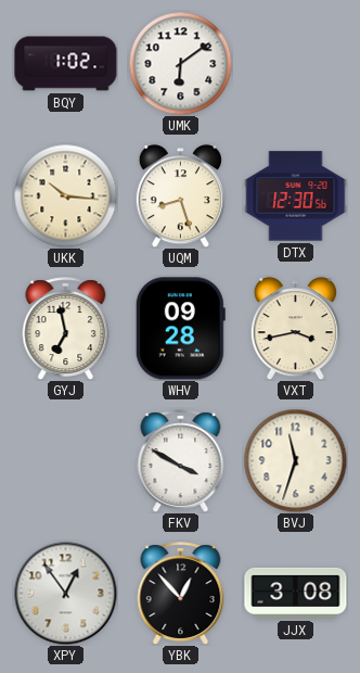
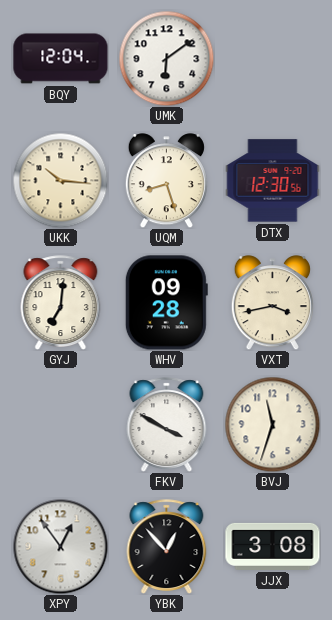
BQY: 1:02 -> 12:04
GYJ: 6:58 -> 7:01
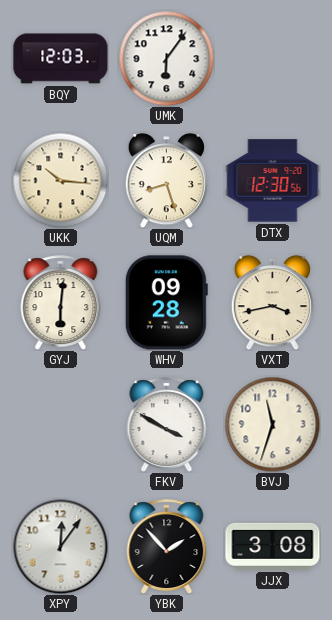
BQY: 12:04 -> 12:03
UMK: 6:09 -> 6:06
GYJ: 7:01 -> 6:01
XPY: 12:54 -> 12:06
YBK: 12:53 -> 1:53
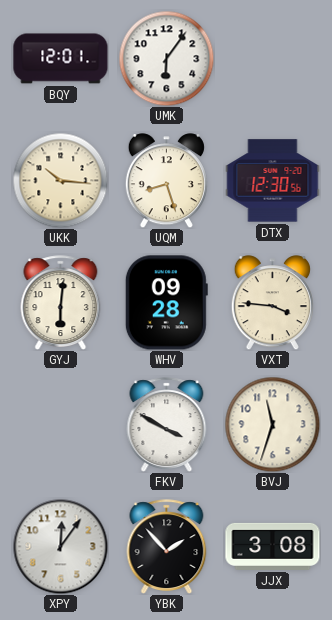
BQY: 12:03 -> 12:01
VXT: 3:43 -> 3:46
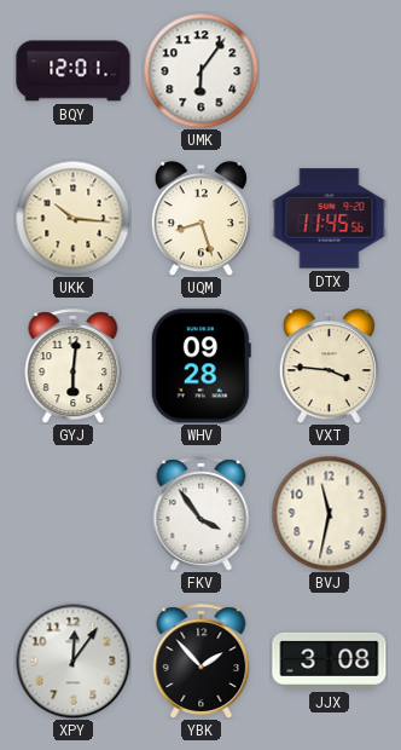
DTX: 12:30 -> 11:45
FKV: 3:50 -> 3:54
BVJ: 11:33 -> 11:32
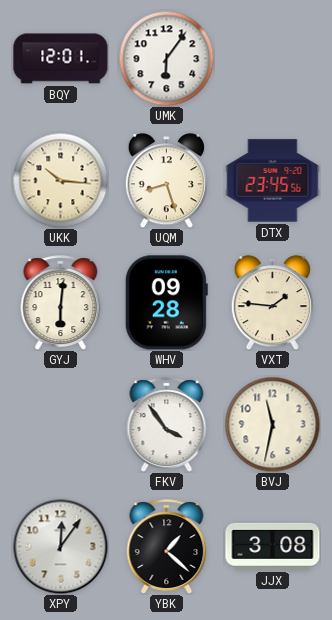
DTX: 11:45 -> 23:45
VXT: 3:46 -> 1:46
YBK: 1:53 -> 1:22
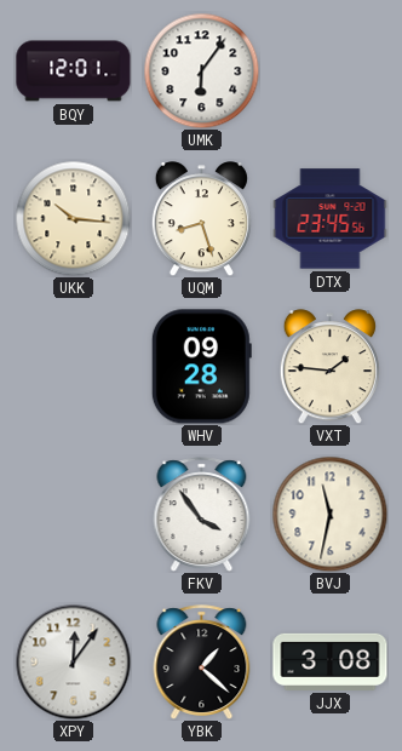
GYJ: 6:01 -> none
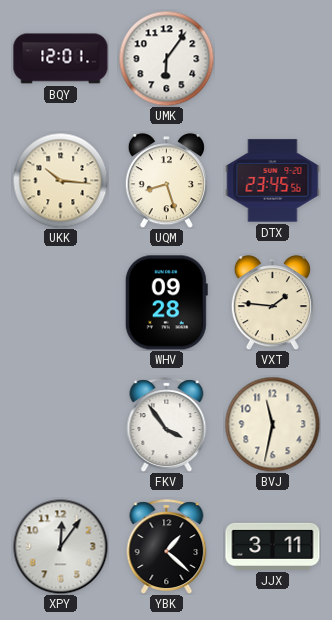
JJX: 3:08 -> 3:11
